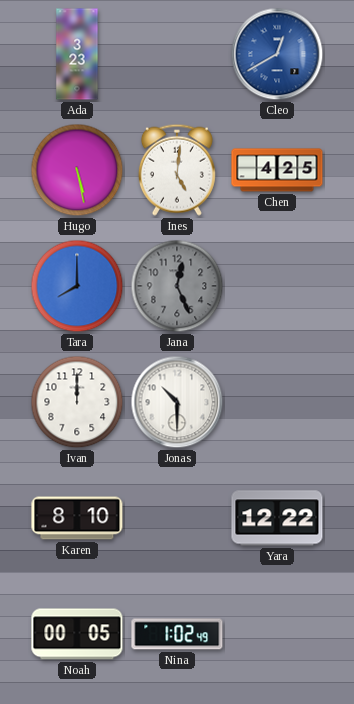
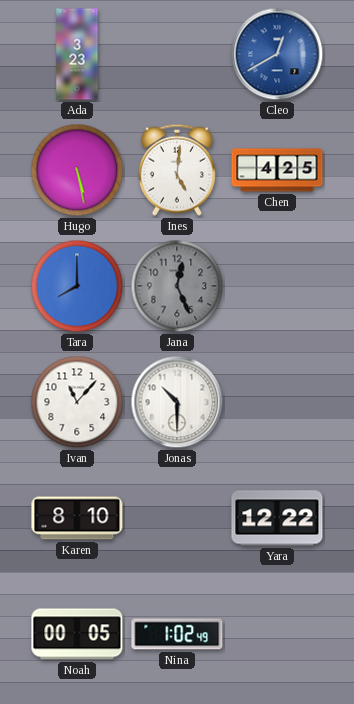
Ivan: 12:00 -> 11:07
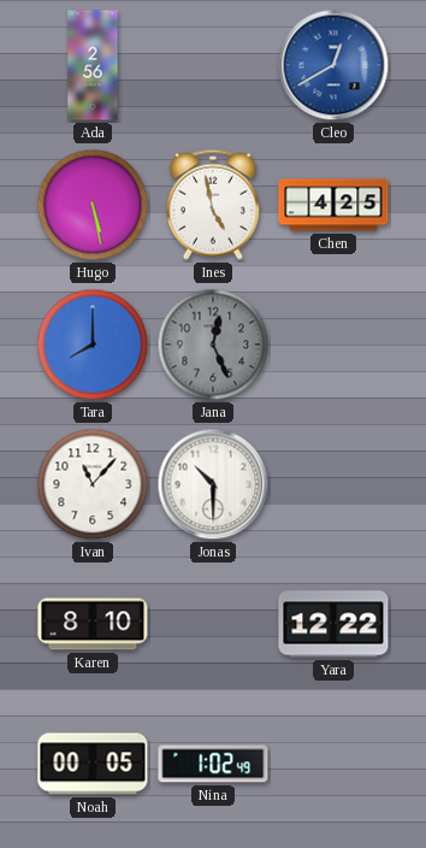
Ada: 3:23 -> 2:56
Ines: 5:01 -> 4:58
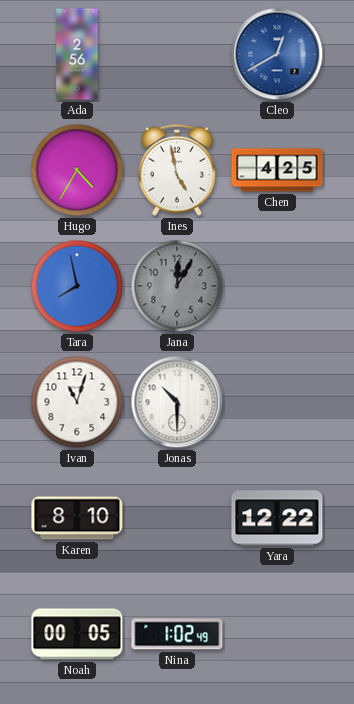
Hugo: 5:28 -> 4:35
Tara: 8:00 -> 7:58
Jana: 12:26 -> 12:05
Ivan: 11:07 -> 11:03
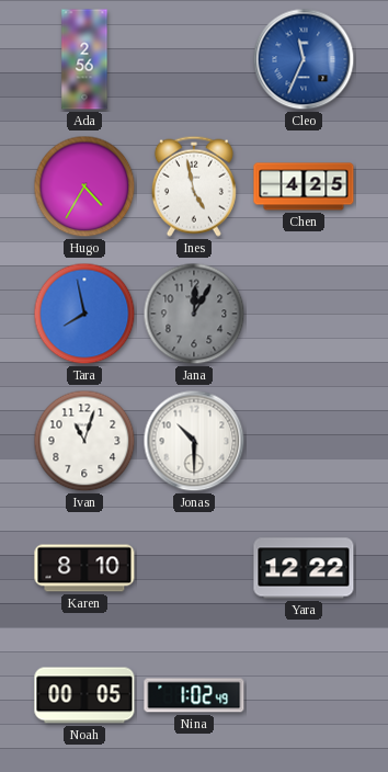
Cleo: 12:40 -> 11:34
